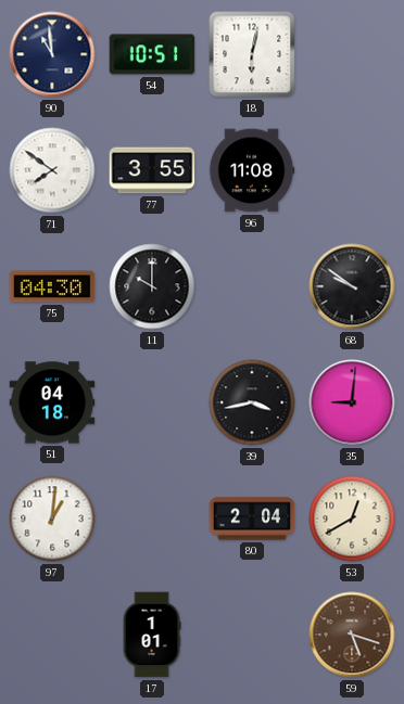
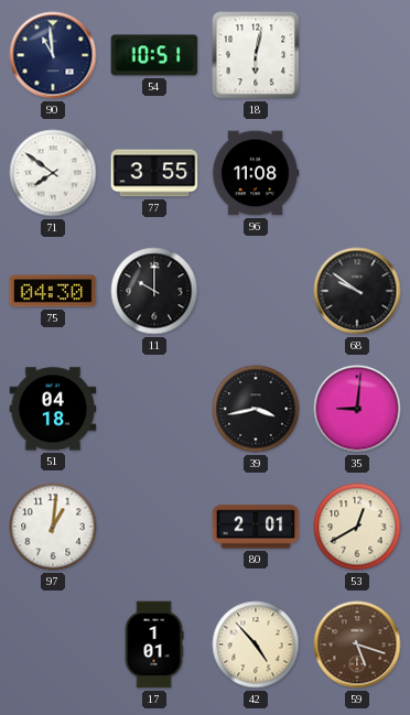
80: 2:04 -> 2:01
42: none -> 4:53
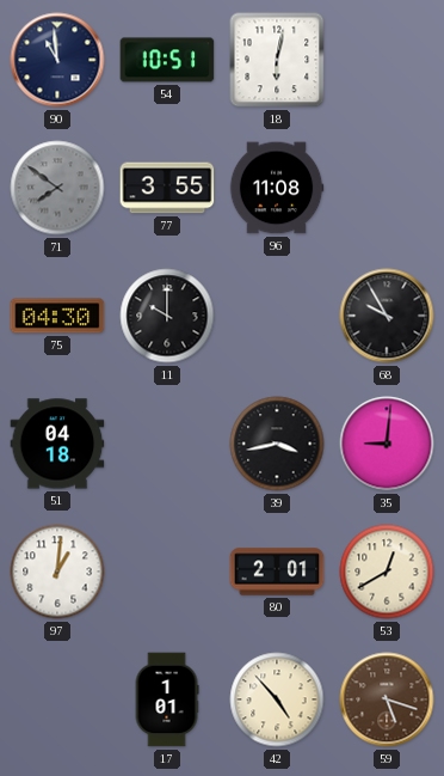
71 dial: white -> grey
68: 9:51 -> 9:55
